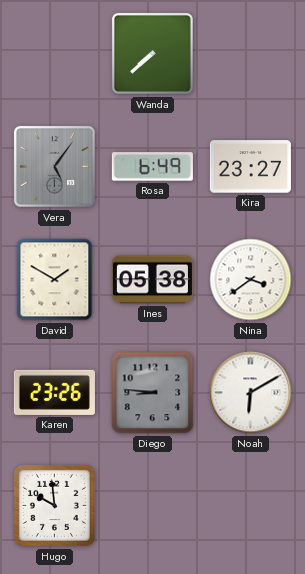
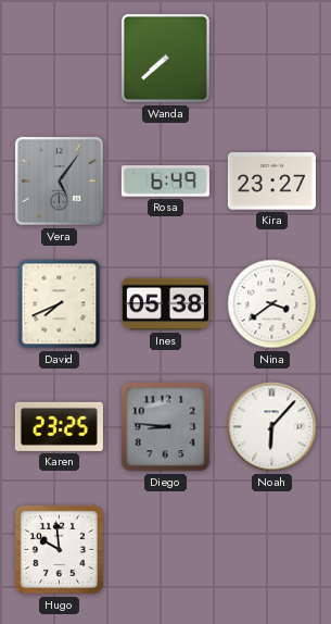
David: 1:50 -> 7:41
Karen: 23:26 -> 23:25
Noah: 6:10 -> 6:07
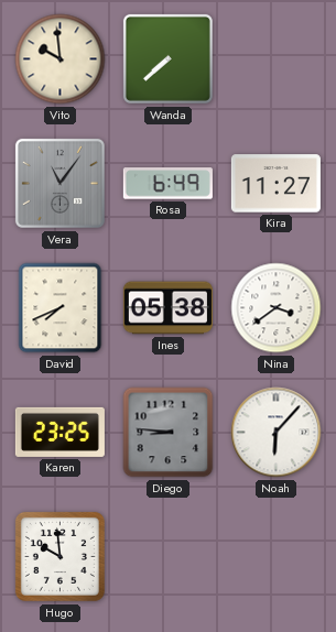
Vito: none -> 9:59
Vera: 5:06 -> 11:06
Kira: 23:27 -> 11:27
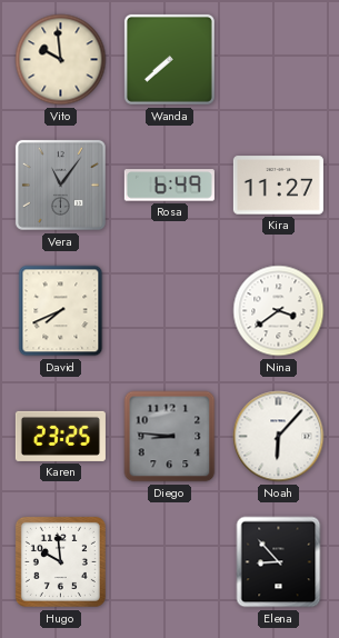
Ines: 05:38 -> none
Elena: none -> 8:53
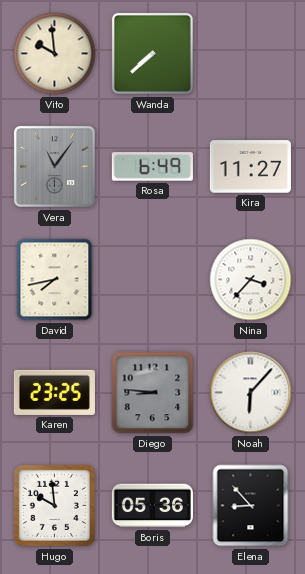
David: 7:41 -> 7:43
Nina: 3:39 -> 3:37
Boris: none -> 05:36
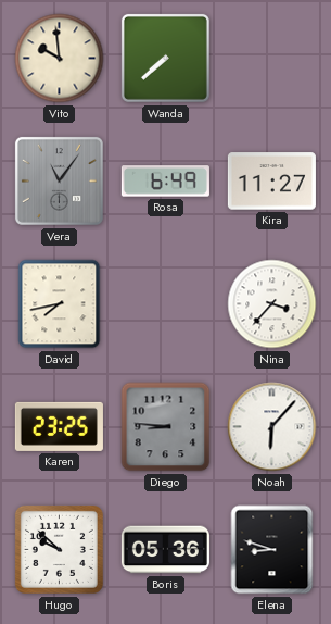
Hugo: 9:59 -> 9:52
Elena: 8:53 -> 8:48
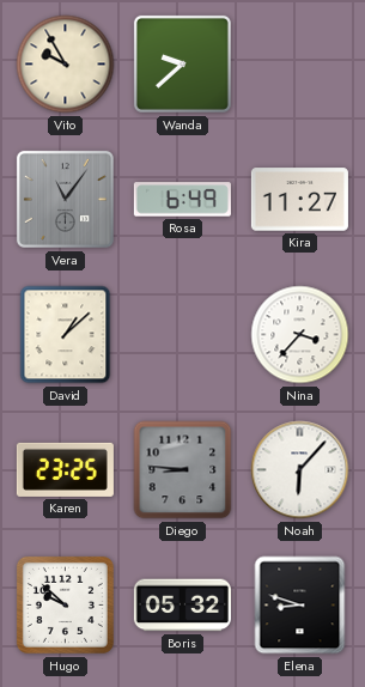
Vito: 9:59 -> 9:55
Wanda: 7:38 -> 9:38
David: 7:43 -> 1:08
Boris: 05:36 -> 05:32
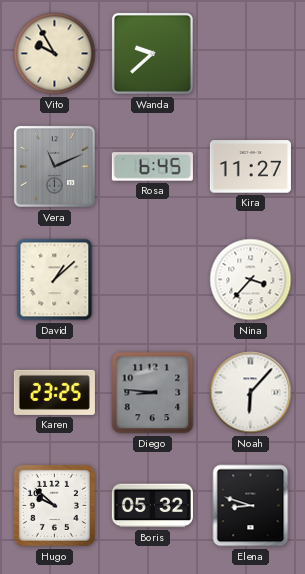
Vera: 11:06 -> 11:11
Rosa: 6:49 -> 6:45
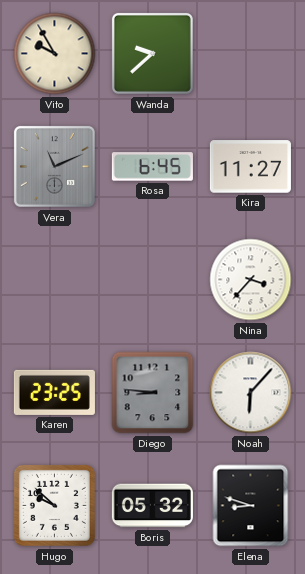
David: 1:08 -> none
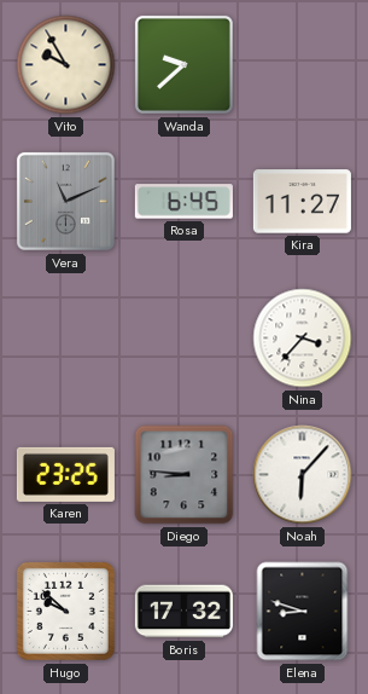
Boris: 05:32 -> 17:32
